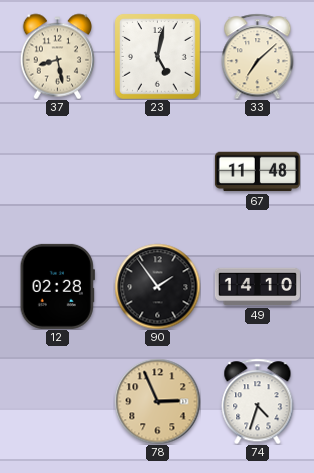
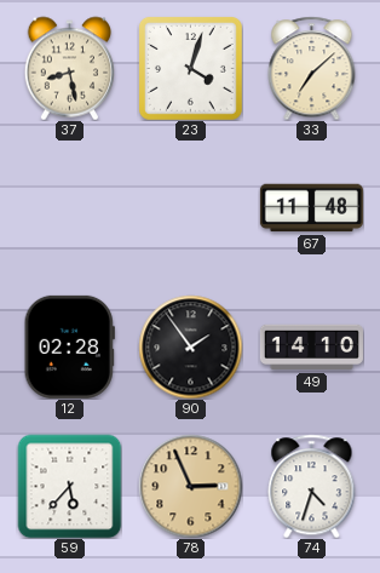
23: 5:02 -> 4:03
59: none -> 5:37
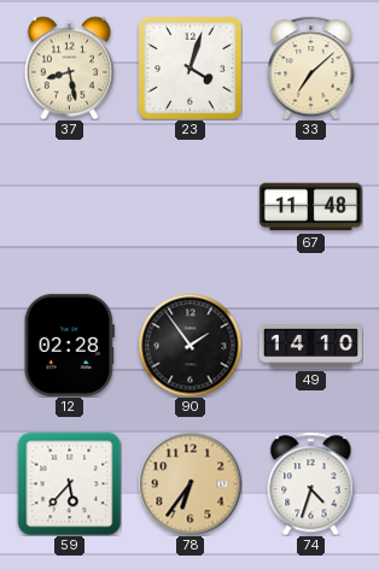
78: 2:56 -> 6:36
